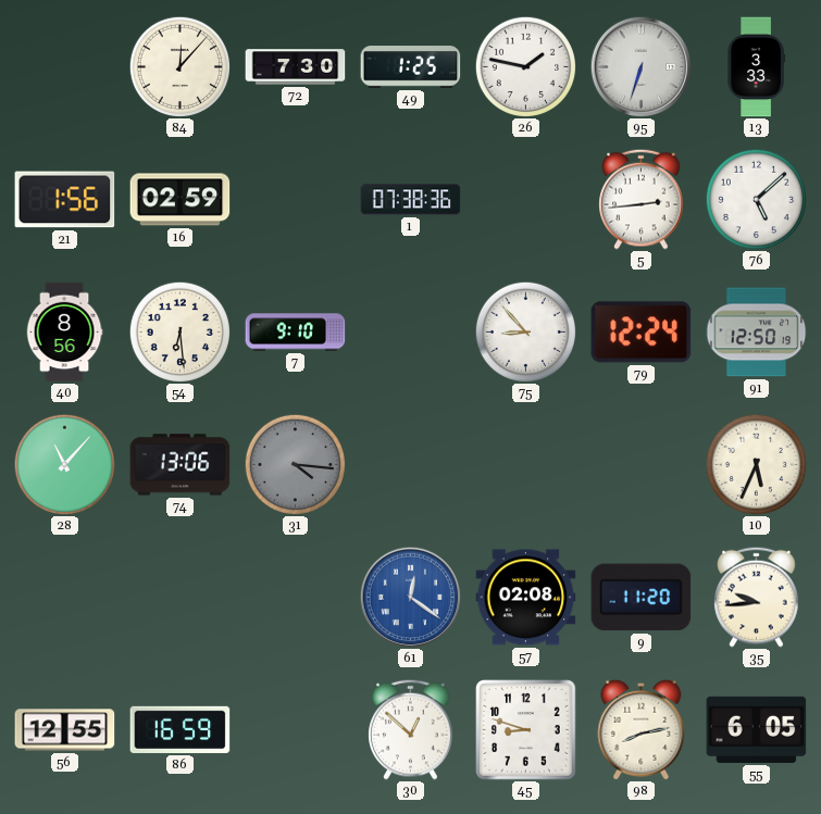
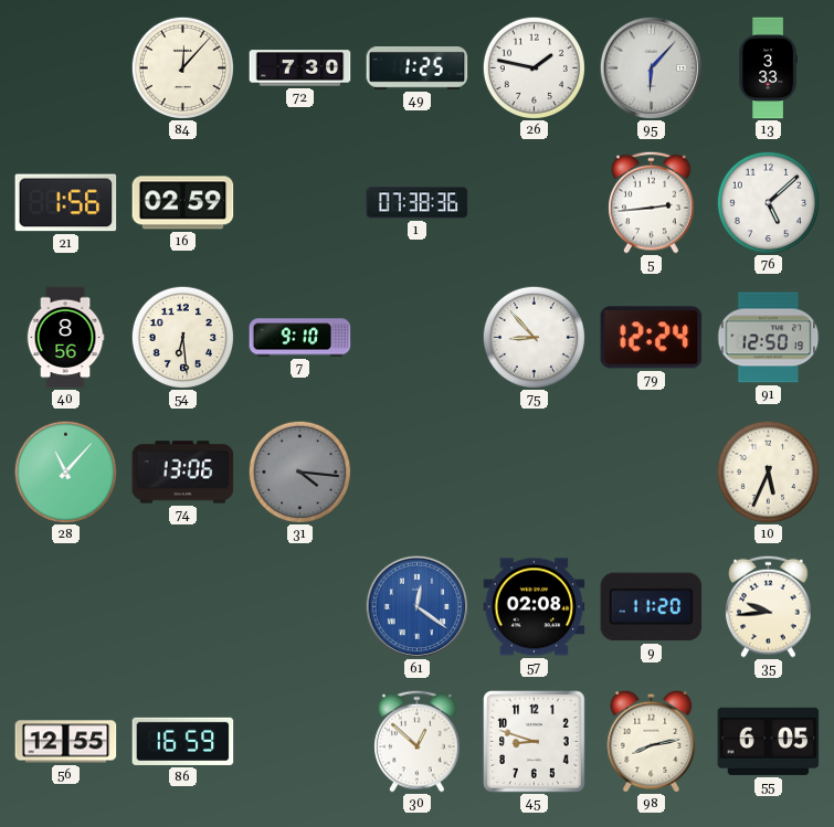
95: 6:33 -> 6:07
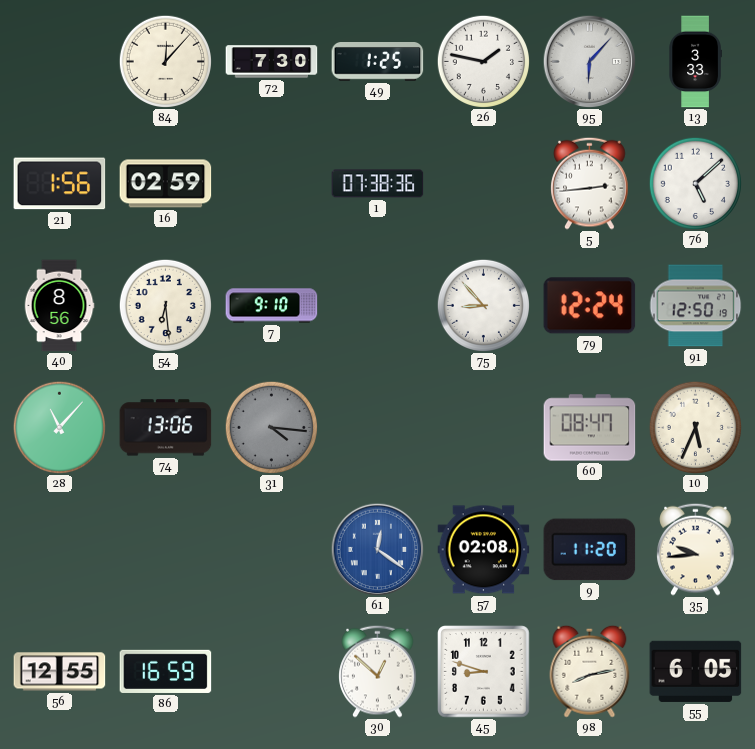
60: none -> 08:47
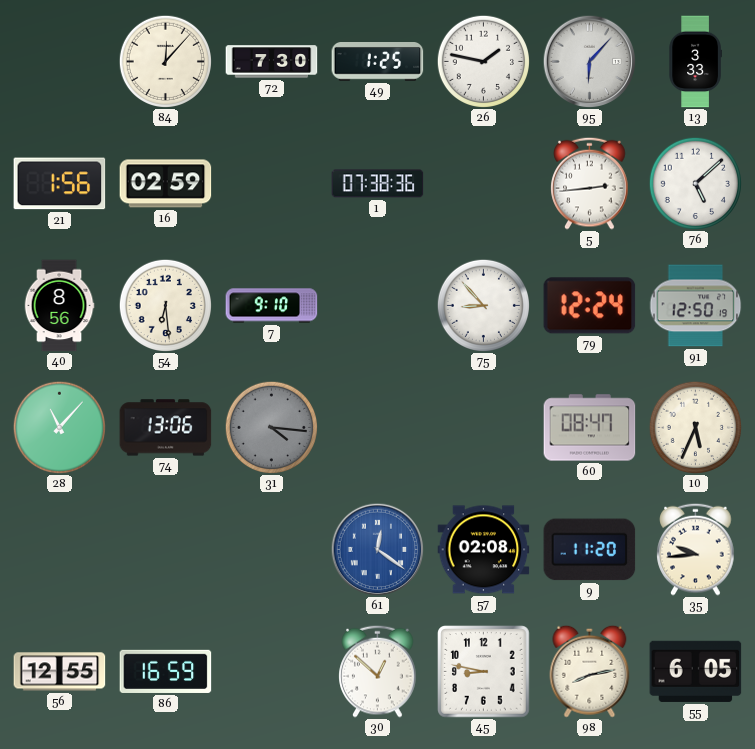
45: 8:48 -> 8:47
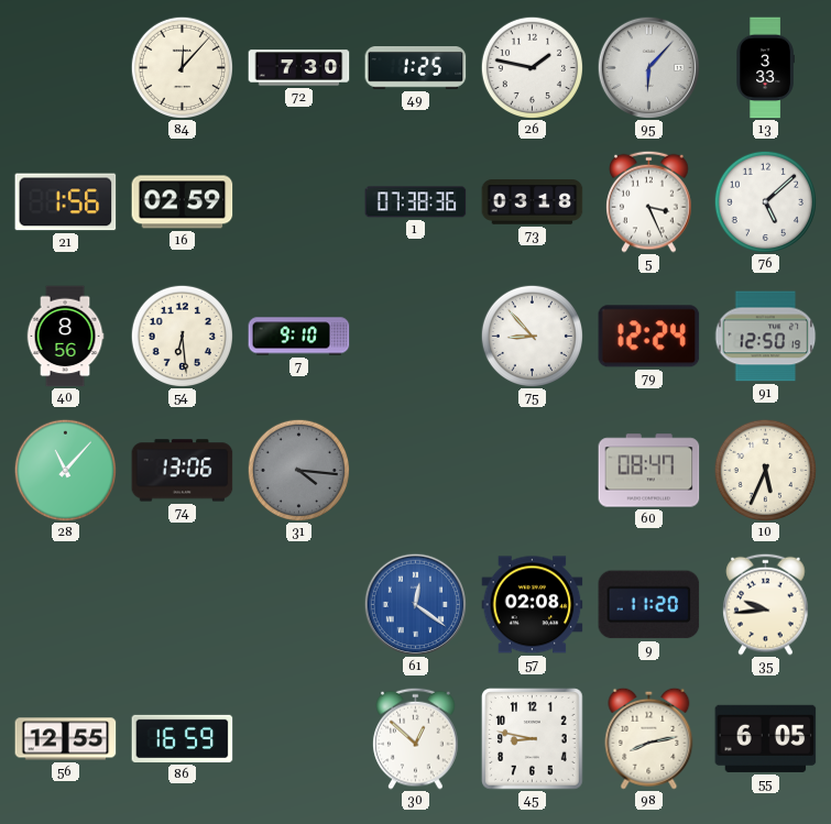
73: none -> 03:18
5: 2:44 -> 3:26
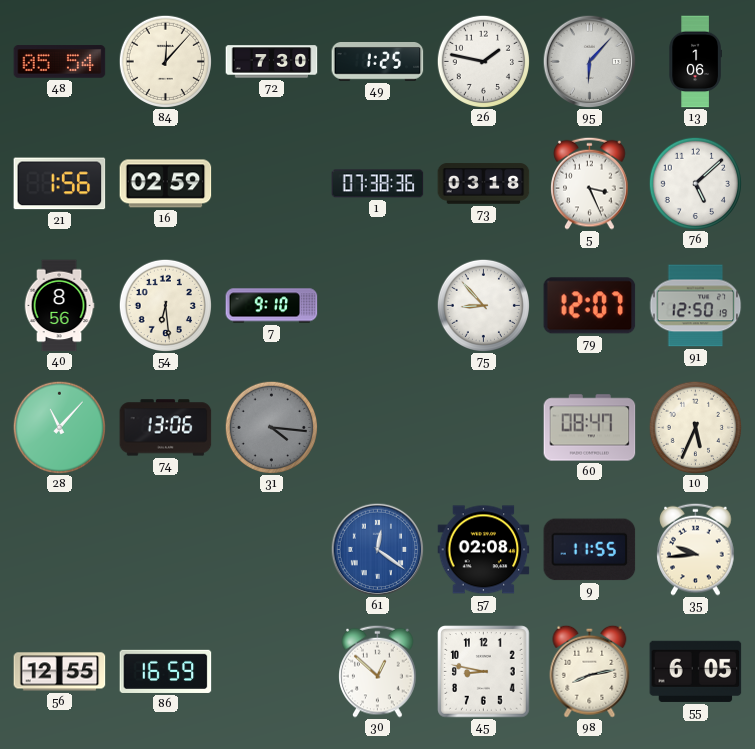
48: none -> 05:54
13: 3:33 -> 1:06
79: 12:24 -> 12:07
9: 11:20 -> 11:55
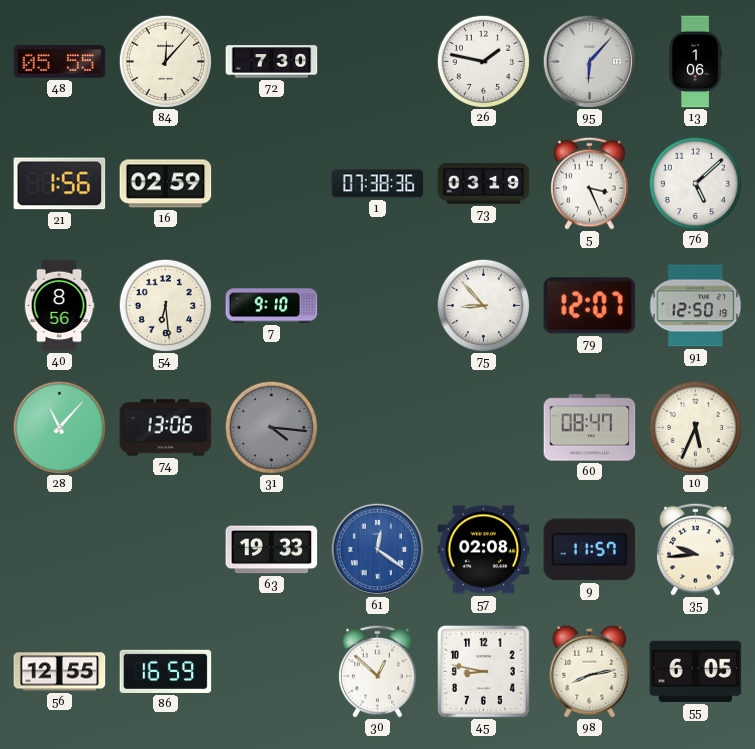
48: 05:54 -> 05:55
49: 1:25 -> none
73: 03:18 -> 03:19
63: none -> 19:33
9: 11:55 -> 11:57
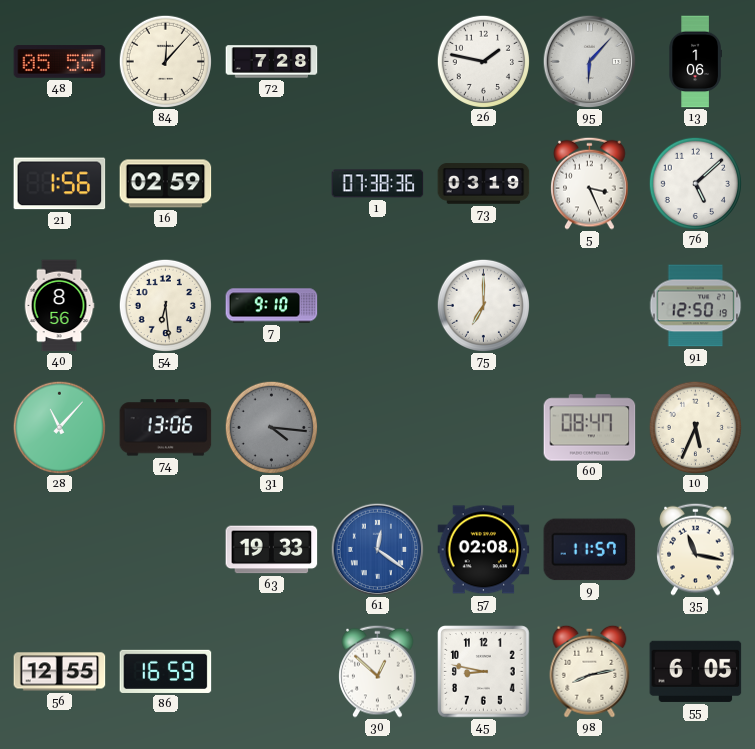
72: 7:30 -> 7:28
75: 8:53 -> 7:00
79: 12:07 -> none
35: 9:44 -> 11:17
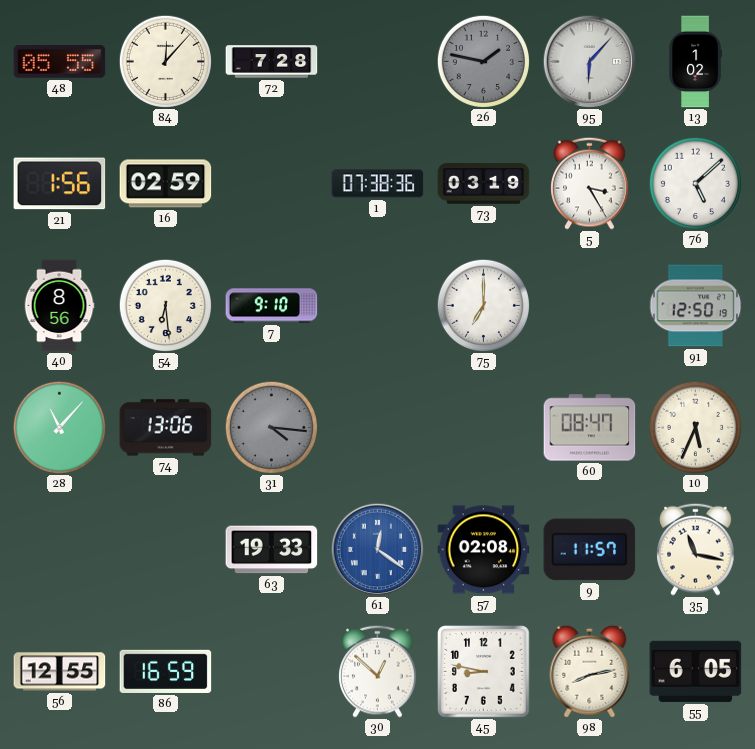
26 dial: white -> grey
13: 1:06 -> 1:02
5: 3:26 -> 3:25
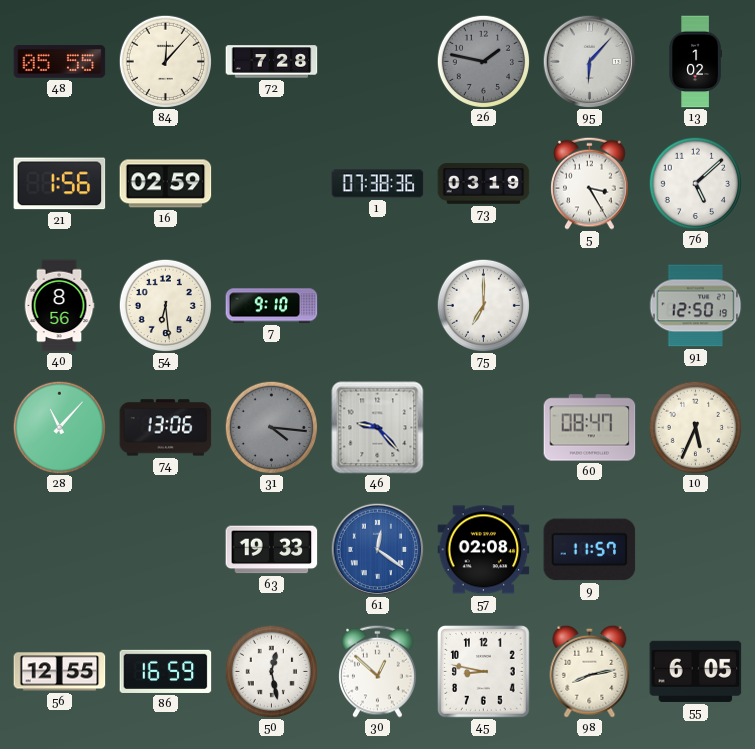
46: none -> 9:23
35: 11:17 -> none
50: none -> 12:28
